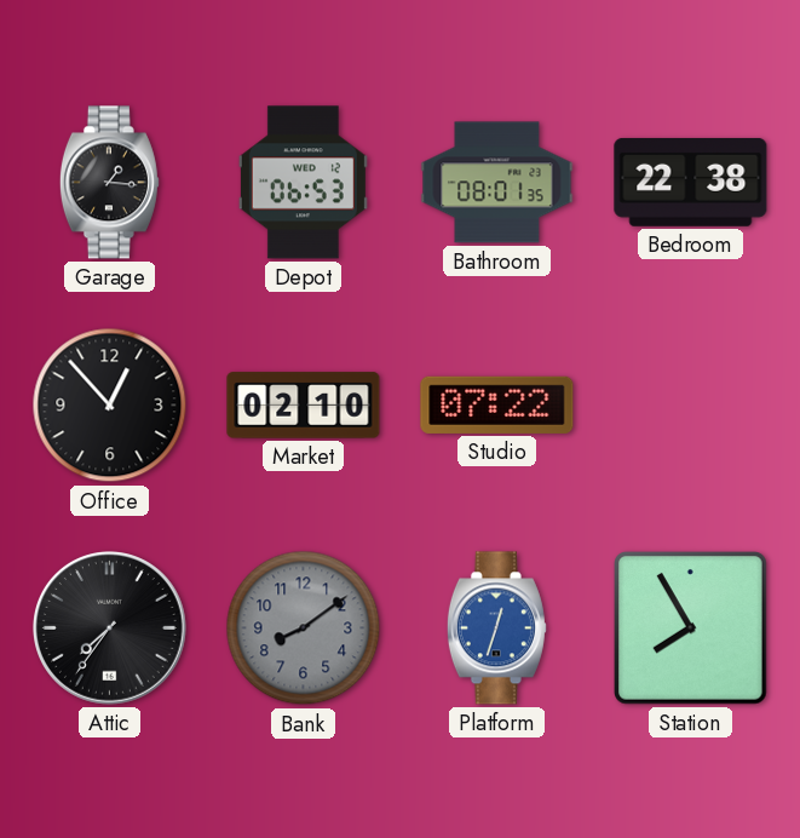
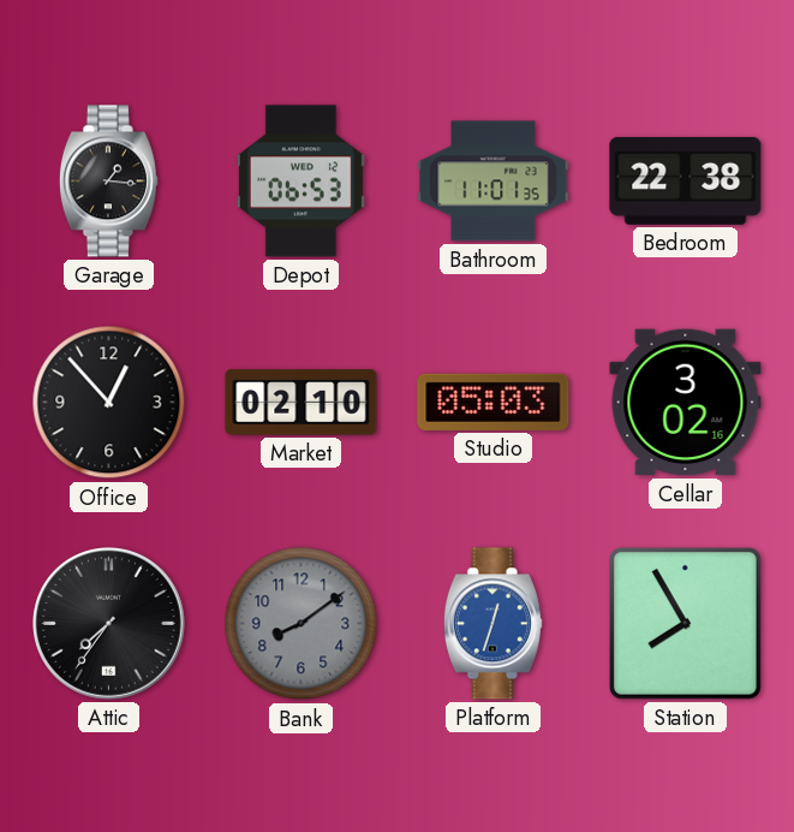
Bathroom: 08:01 -> 11:01
Studio: 07:22 -> 05:03
Cellar: none -> 3:02
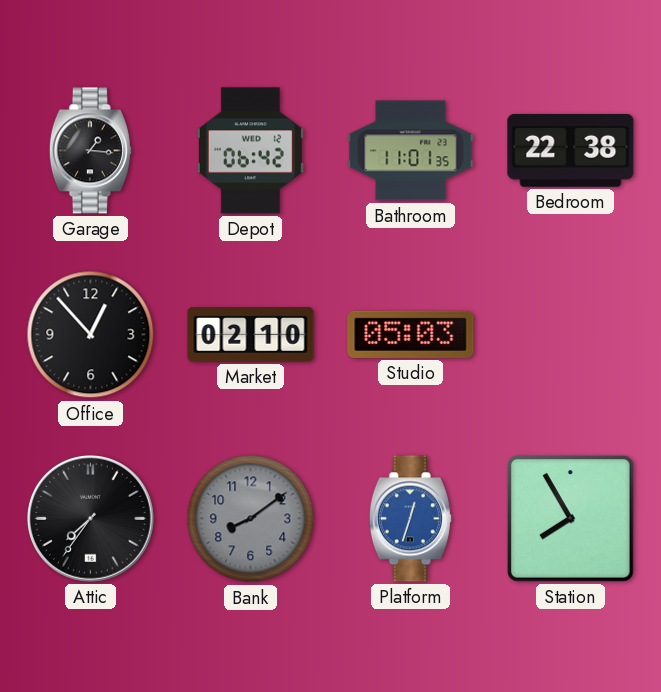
Depot: 06:53 -> 06:42
Cellar: 3:02 -> none
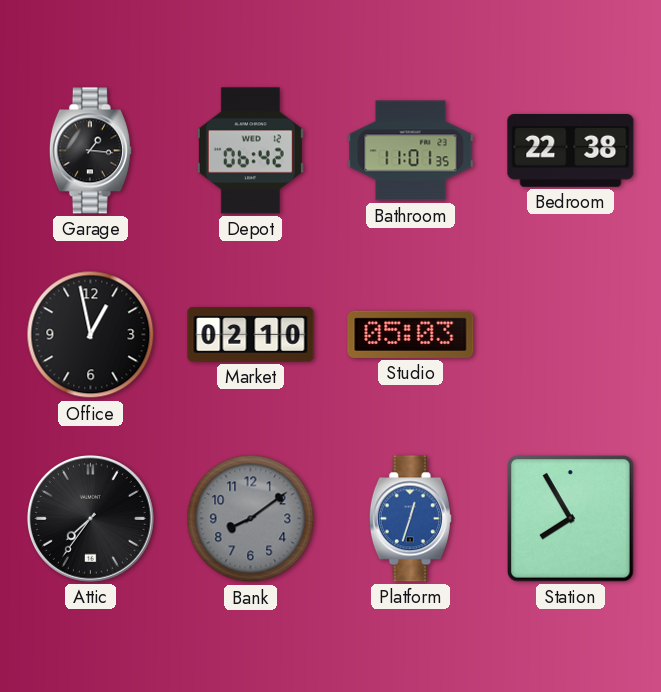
Office: 12:53 -> 12:58
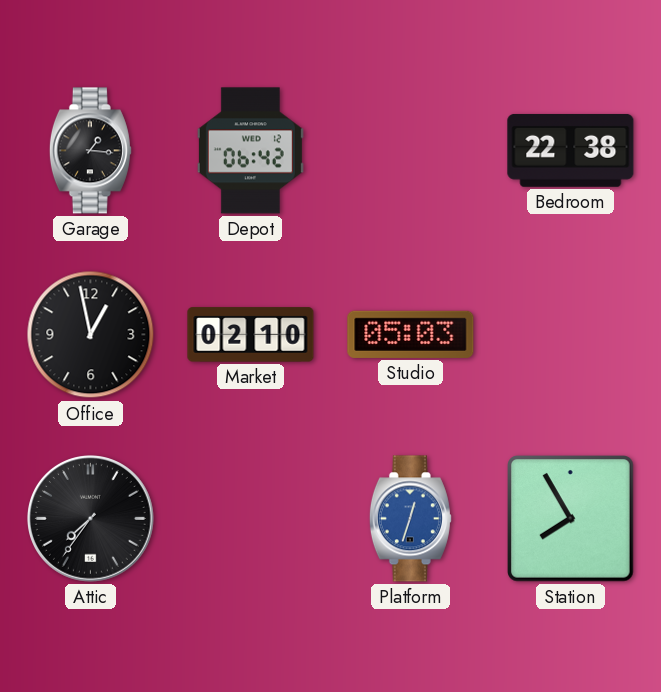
Bathroom: 11:01 -> none
Bank: 8:09 -> none
